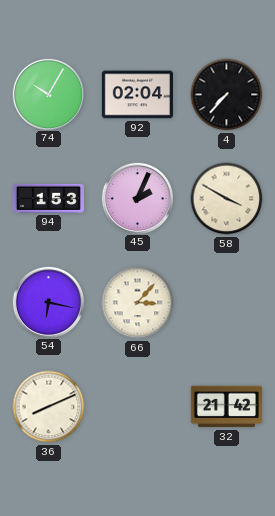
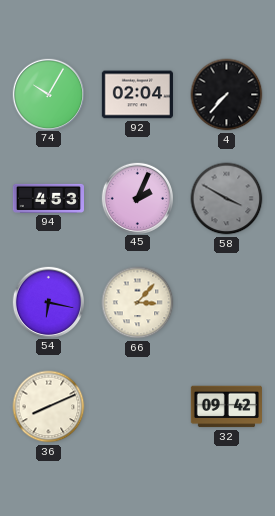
94: 1:53 -> 4:53
58 dial: cream -> grey
32: 21:42 -> 09:42
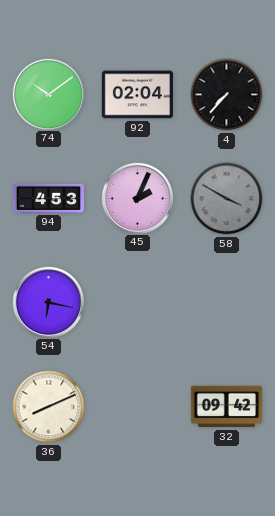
74: 10:05 -> 10:09
66: 3:07 -> none
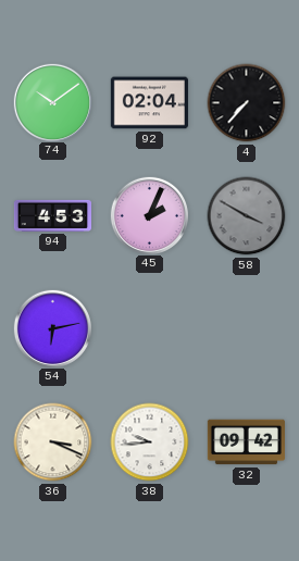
54: 6:17 -> 6:13
36: 8:11 -> 3:19
38: none -> 9:44
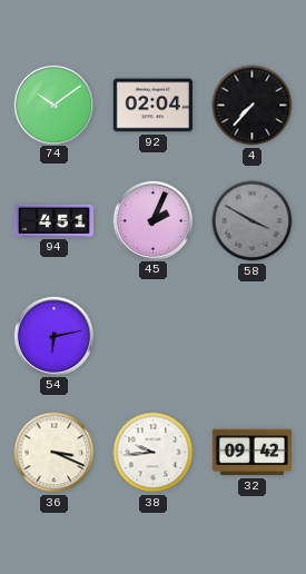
94: 4:53 -> 4:51
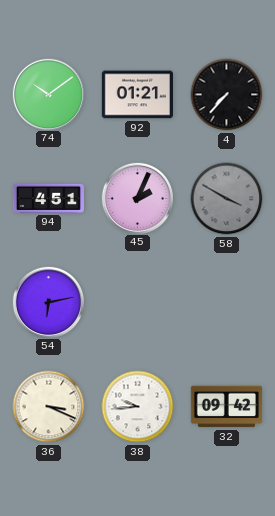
92: 02:04 -> 01:21
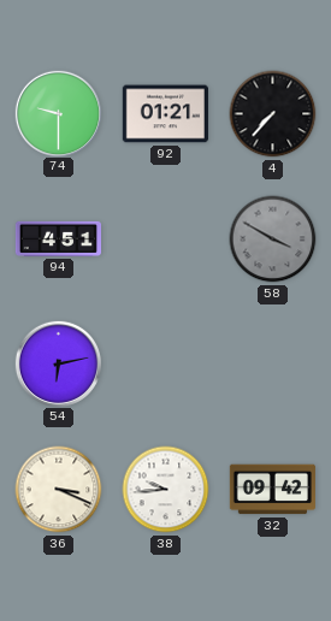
74: 10:09 -> 9:30
45: 2:04 -> none
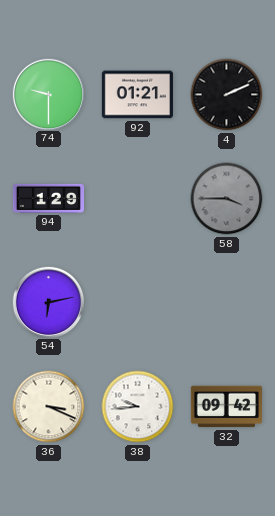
4: 7:37 -> 2:11
94: 4:51 -> 1:29
58: 3:50 -> 3:45
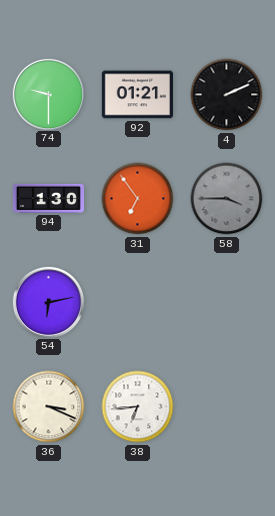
94: 1:29 -> 1:30
31: none -> 6:54
38: 9:44 -> 6:44
32: 09:42 -> none
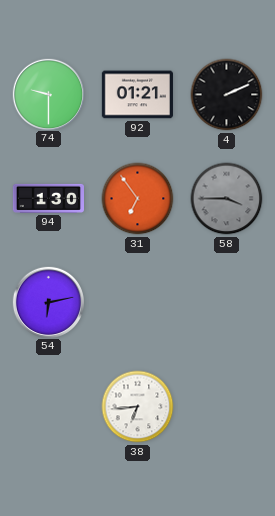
36: 3:19 -> none
